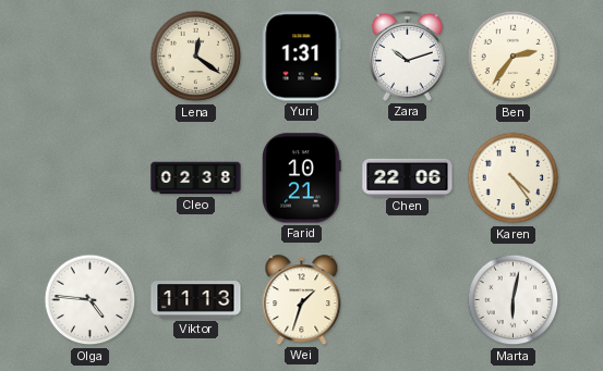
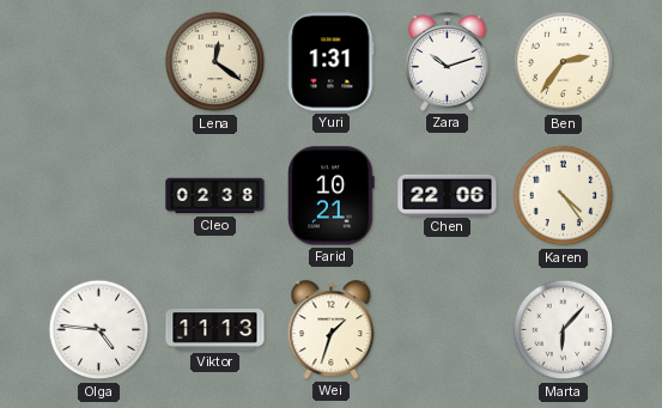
Marta: 6:02 -> 6:07
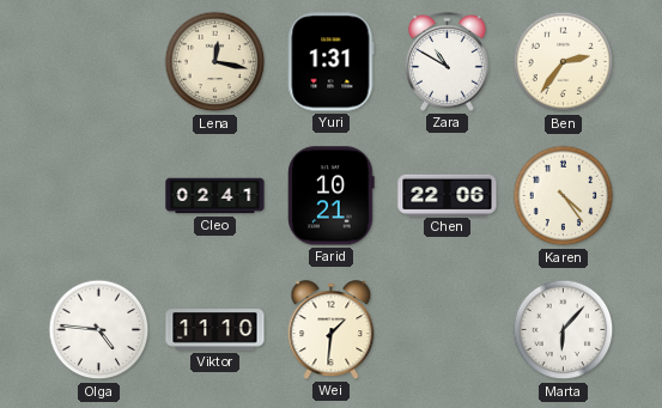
Lena: 12:21 -> 12:17
Zara: 10:12 -> 10:50
Cleo: 02:38 -> 02:41
Viktor: 11:13 -> 11:10
Wei: 1:33 -> 1:31
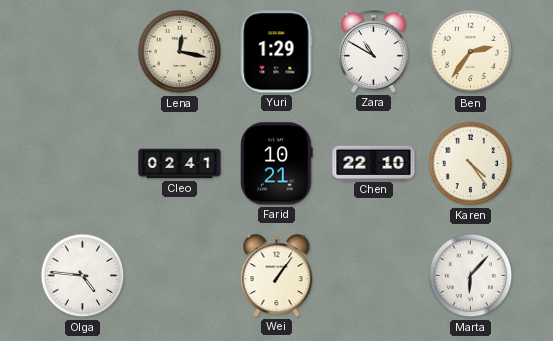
Yuri: 1:31 -> 1:29
Chen: 22:06 -> 22:10
Viktor: 11:10 -> none
Wei: 1:31 -> 1:06
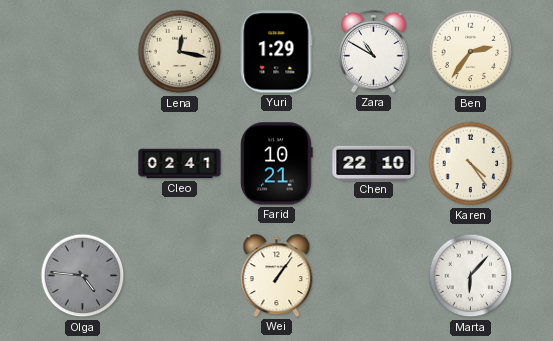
Olga dial: white -> grey
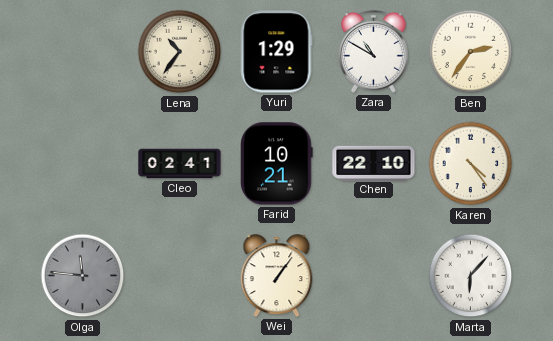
Lena: 12:17 -> 10:36
Olga: 4:46 -> 11:46
